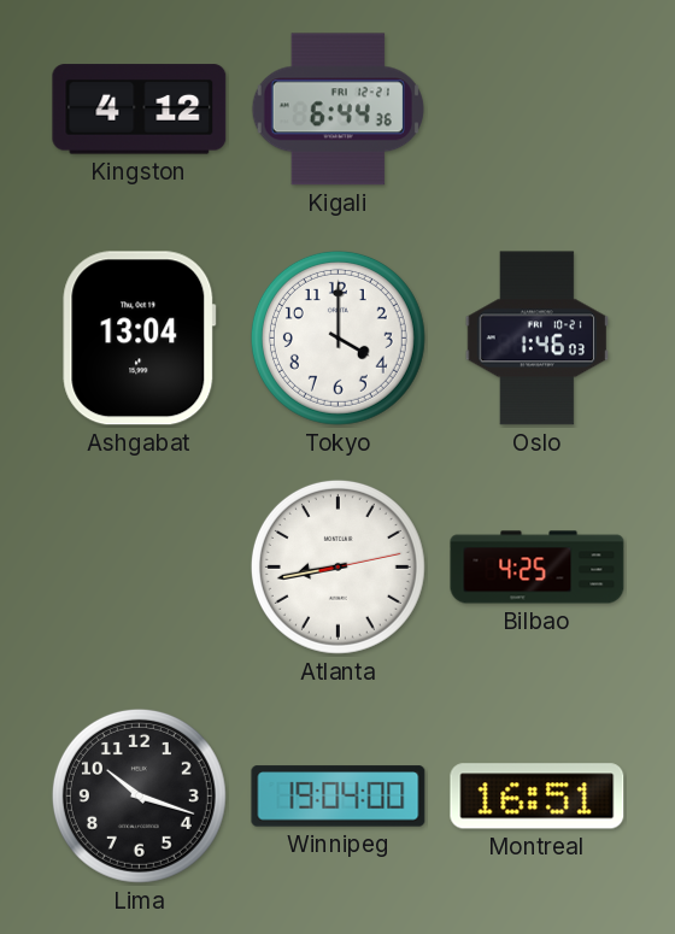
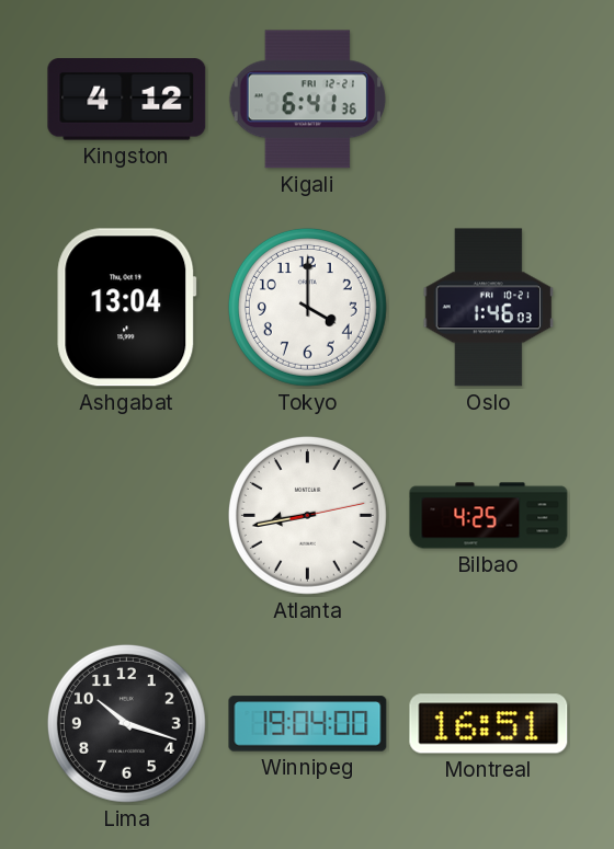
Kigali: 6:44 -> 6:41
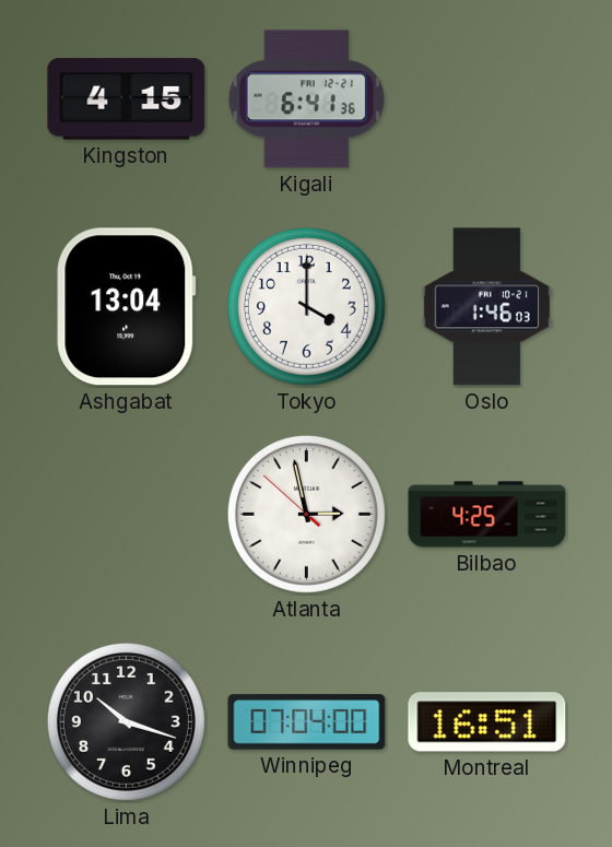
Kingston: 4:12 -> 4:15
Atlanta: 8:43 -> 2:57
Winnipeg: 19:04 -> 07:04
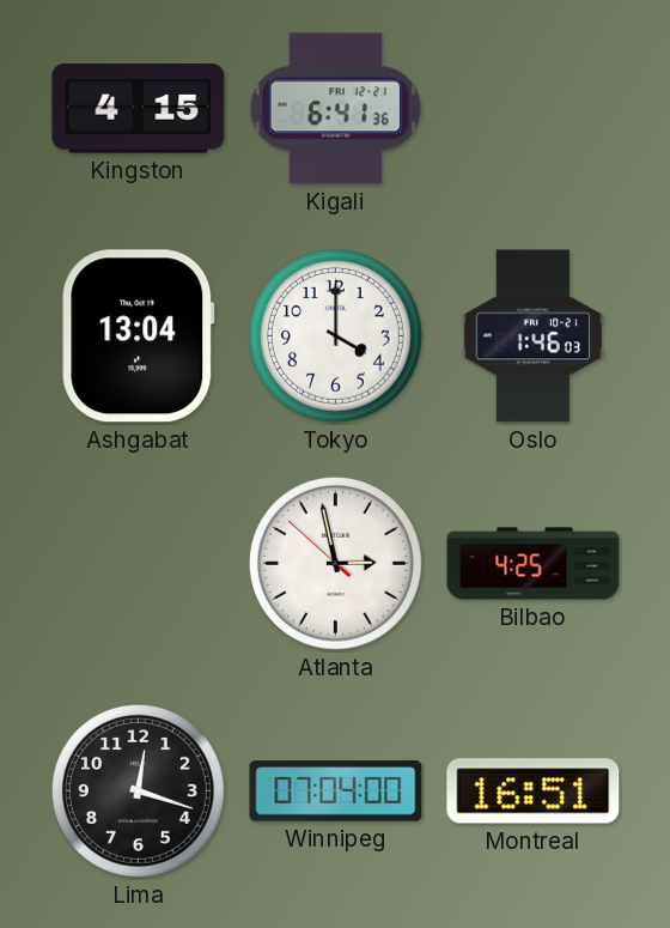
Lima: 10:18 -> 12:18
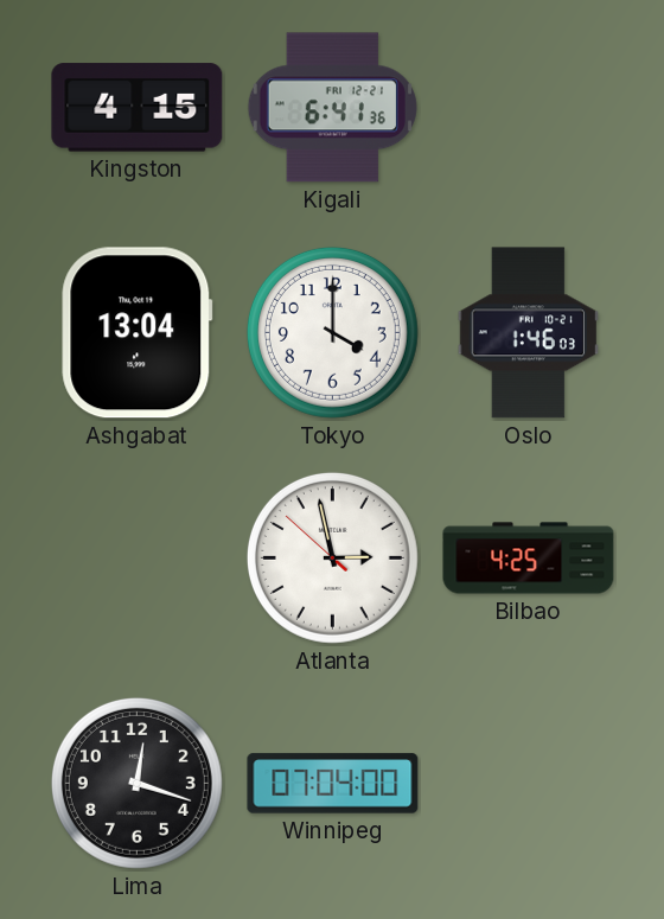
Montreal: 16:51 -> none
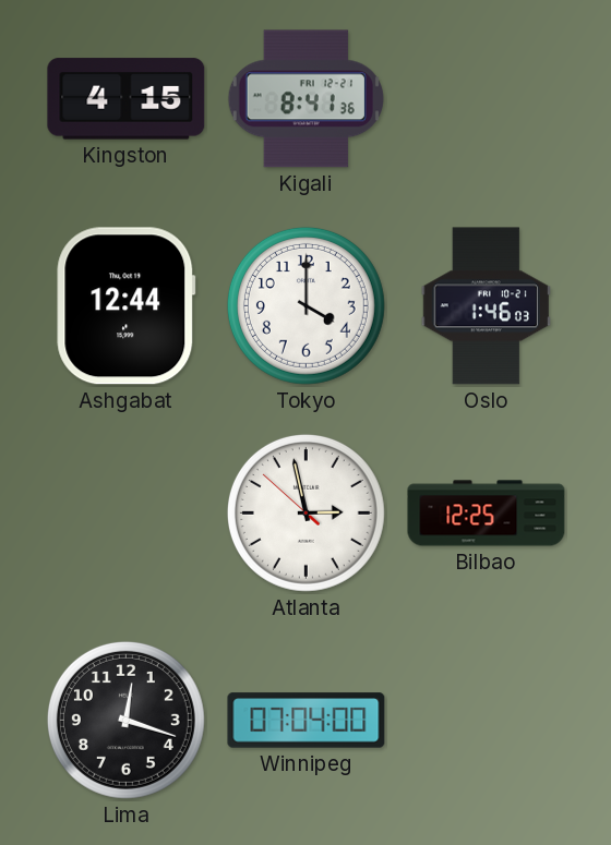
Kigali: 6:41 -> 8:41
Ashgabat: 13:04 -> 12:44
Bilbao: 4:25 -> 12:25
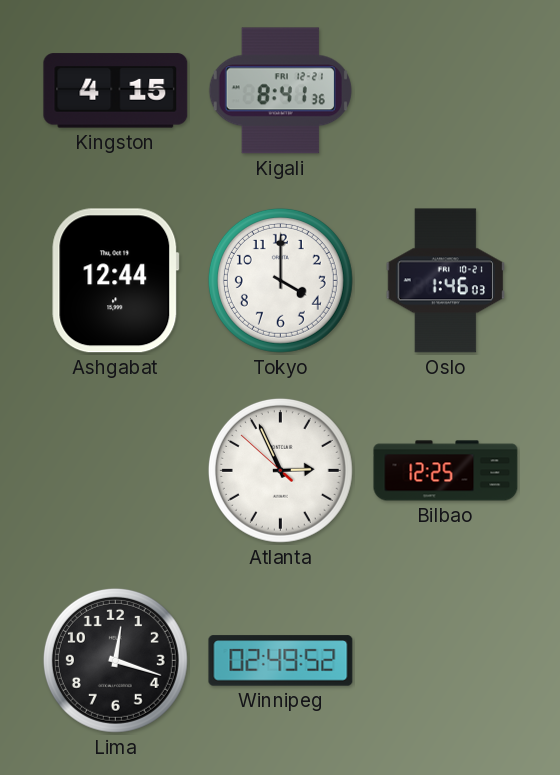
Atlanta: 2:57 -> 2:55
Winnipeg: 07:04 -> 02:49
